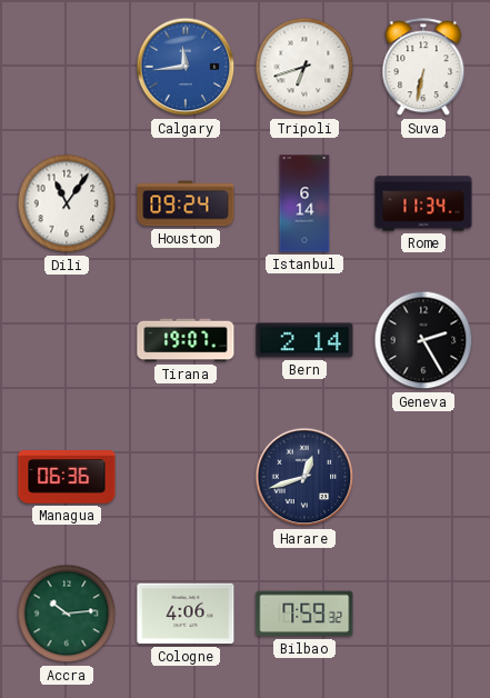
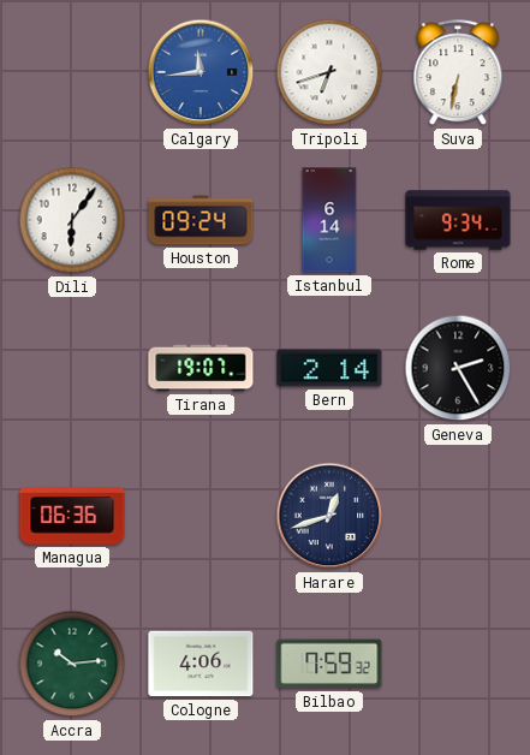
Dili: 11:06 -> 6:06
Rome: 11:34 -> 9:34
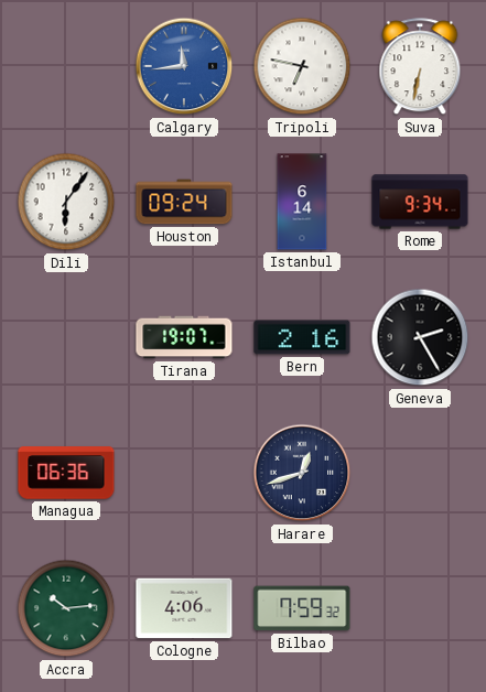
Tripoli: 6:42 -> 6:47
Bern: 2:14 -> 2:16
